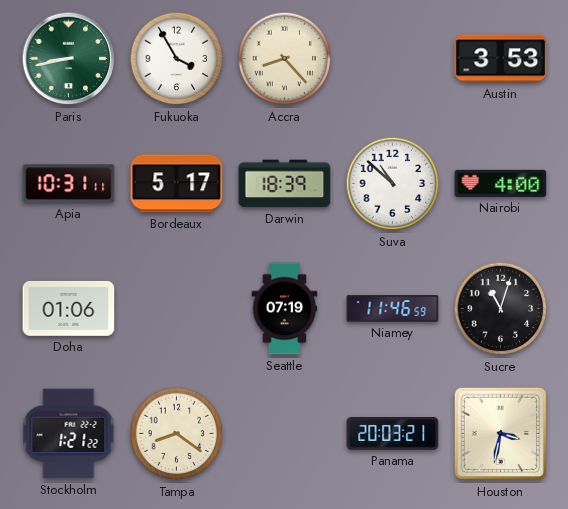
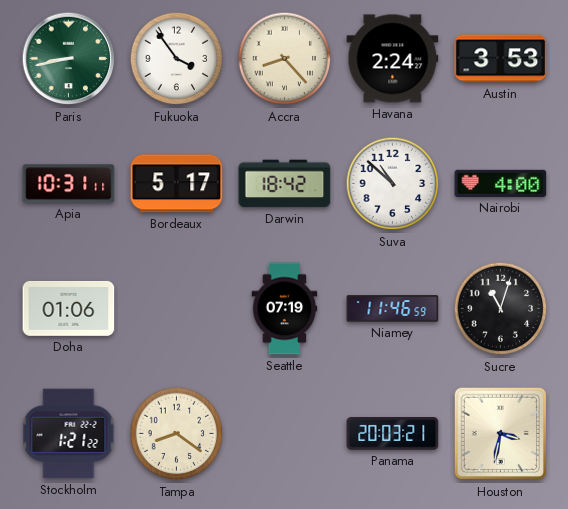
Fukuoka: 3:55 -> 3:54
Havana: none -> 2:24
Darwin: 18:39 -> 18:42
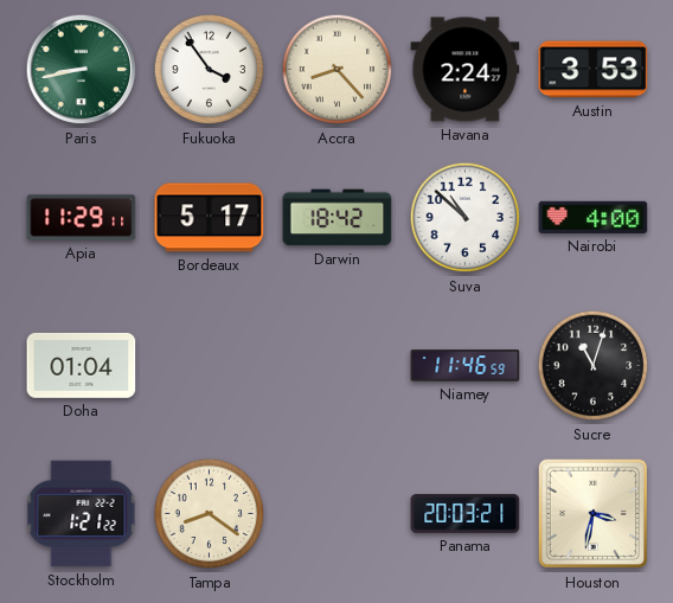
Apia: 10:31 -> 11:29
Doha: 01:06 -> 01:04
Seattle: 07:19 -> none
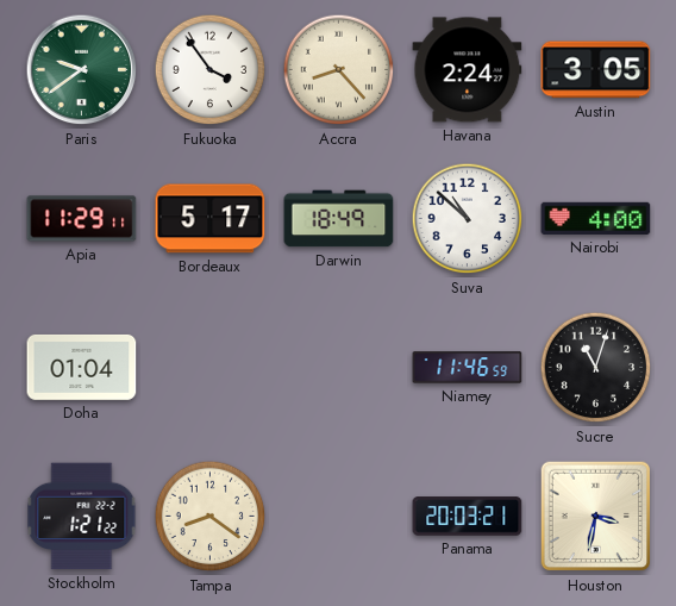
Paris: 8:43 -> 9:39
Austin: 3:53 -> 3:05
Darwin: 18:42 -> 18:49
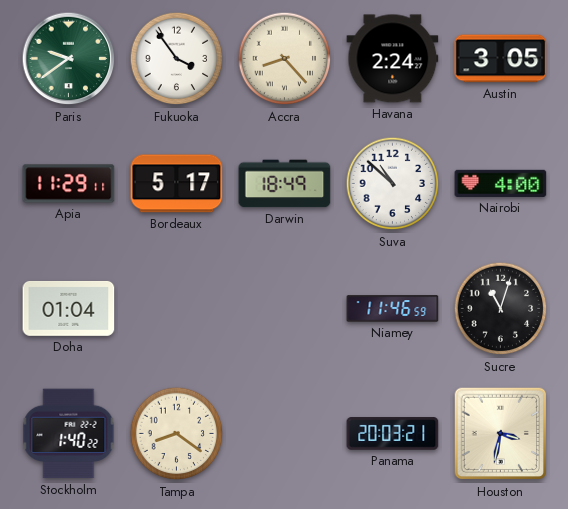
Stockholm: 1:21 -> 1:40
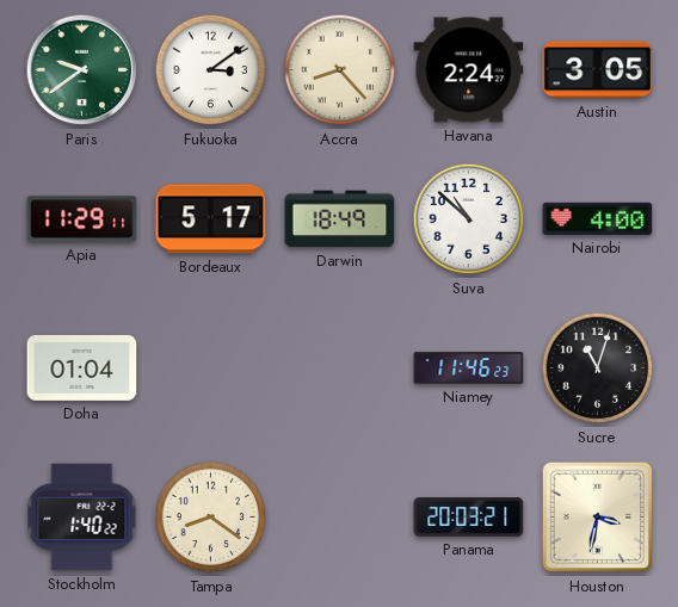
Fukuoka: 3:54 -> 3:09
Niamey: 11:46:59 -> 11:46:23
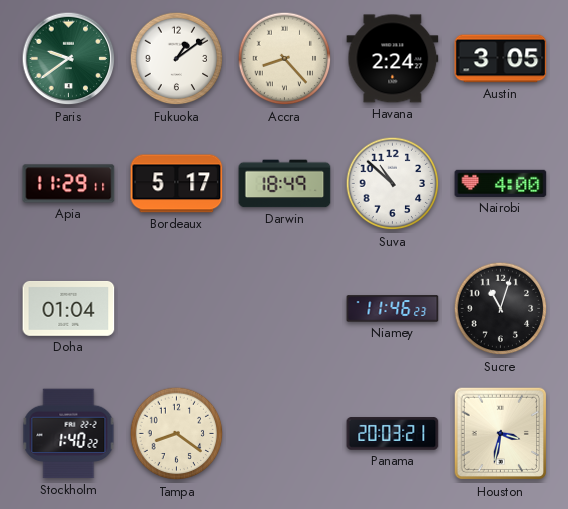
Fukuoka: 3:09 -> 1:09
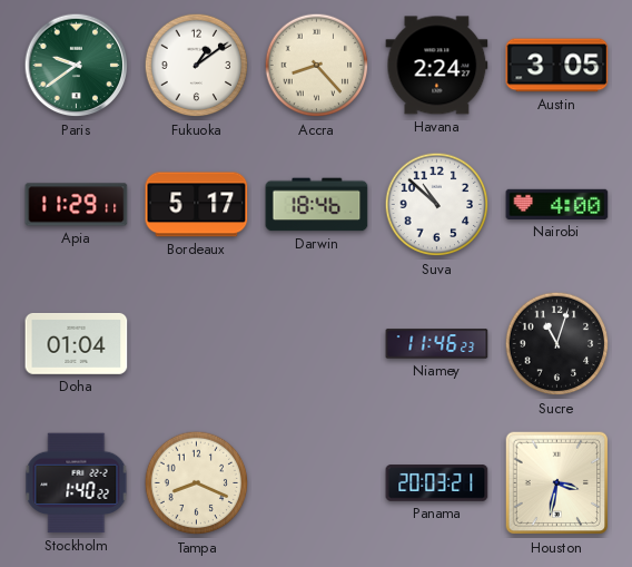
Darwin: 18:49 -> 18:46
Tampa: 8:21 -> 8:19
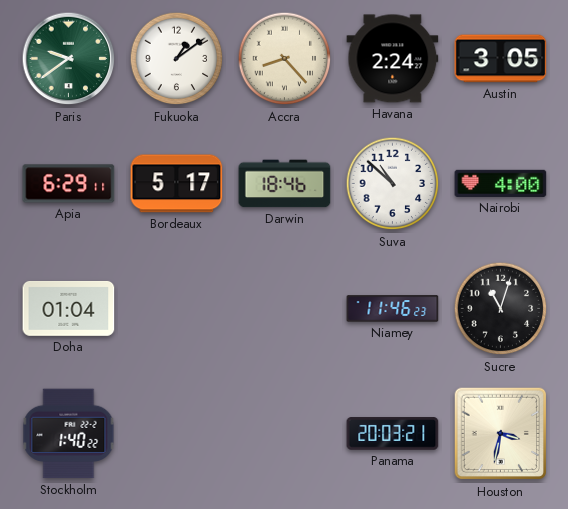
Apia: 11:29 -> 6:29
Tampa: 8:19 -> none
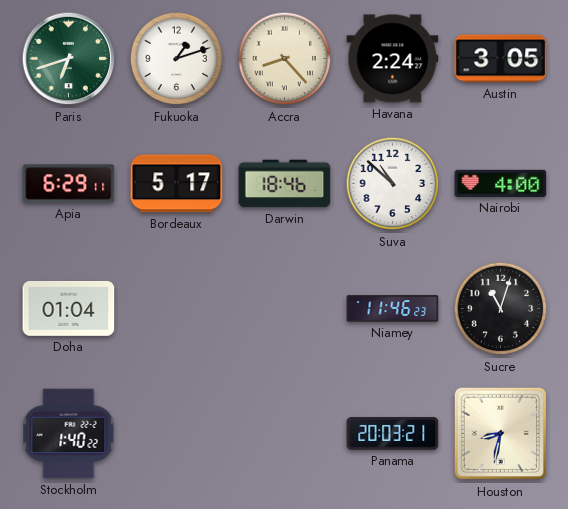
Paris: 9:39 -> 6:42
Fukuoka: 1:09 -> 1:12
Houston: 3:32 -> 8:32
